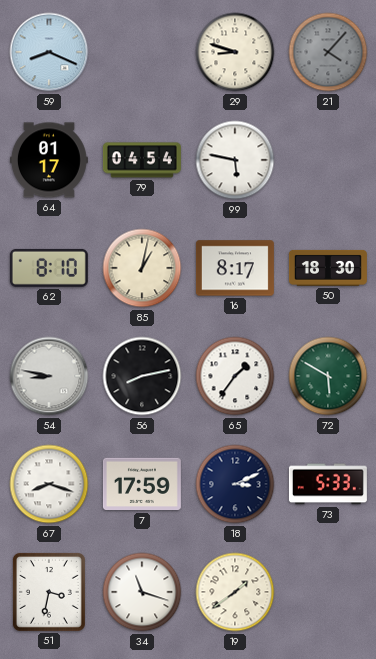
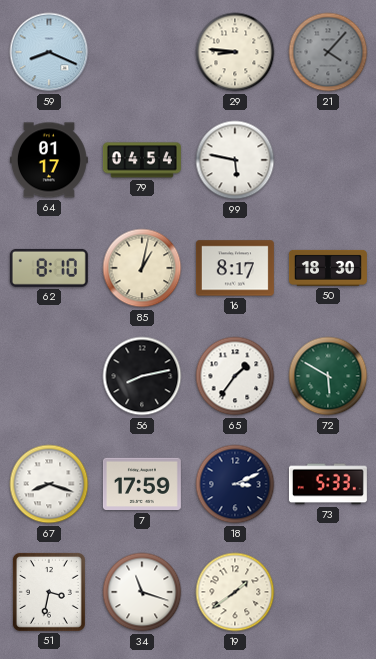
29: 8:48 -> 8:46
54: 8:47 -> none
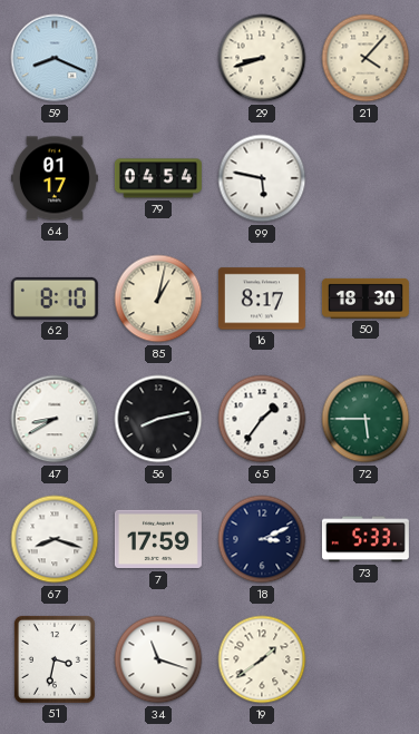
29: 8:46 -> 8:42
21 dial: grey -> cream
47: none -> 8:40
72: 5:50 -> 5:45
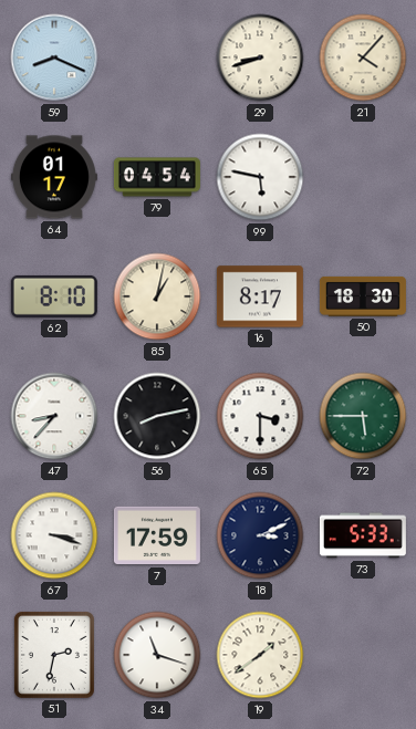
47: 8:40 -> 8:37
65: 1:36 -> 3:30
67: 8:18 -> 3:18
51: 3:32 -> 2:32
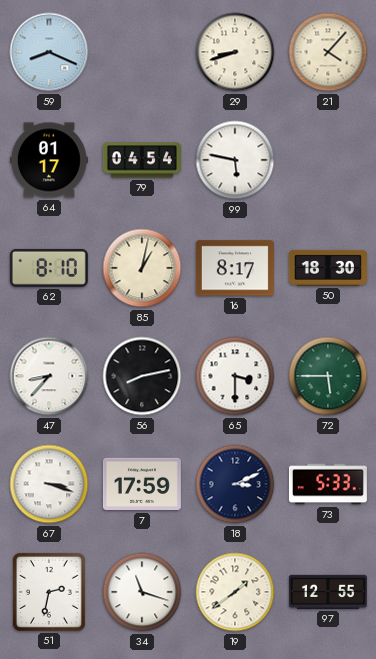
97: none -> 12:55
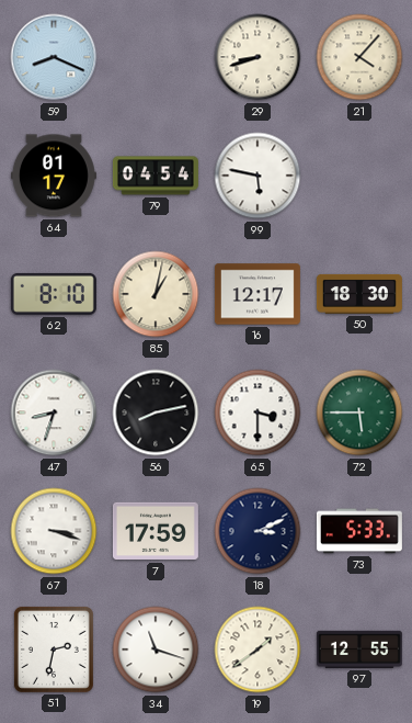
16: 8:17 -> 12:17
47: 8:37 -> 8:33
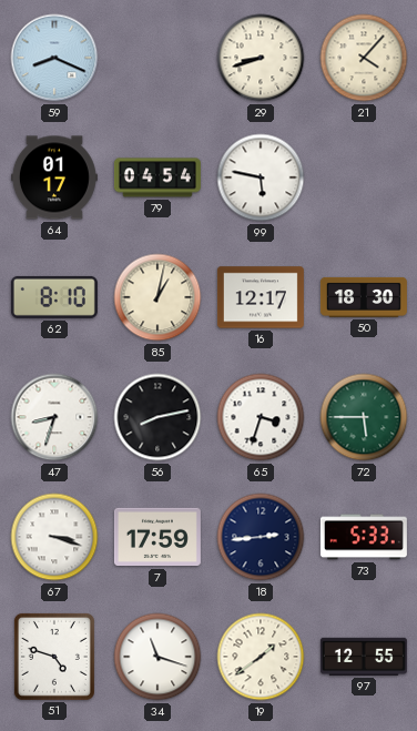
65: 3:30 -> 3:33
18: 3:11 -> 2:44
51: 2:32 -> 4:48
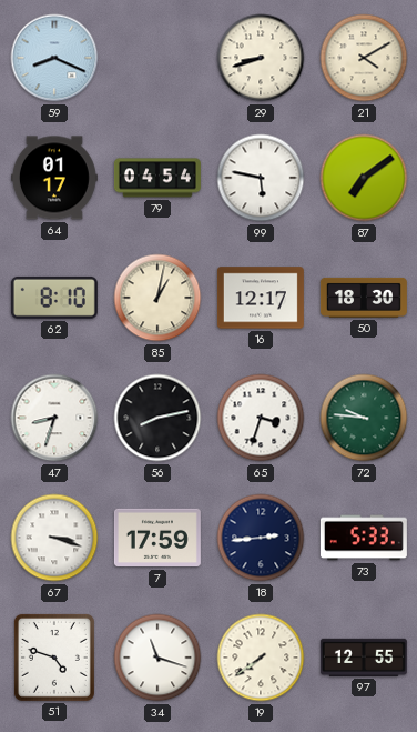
21: 4:07 -> 4:10
87: none -> 7:09
72: 5:45 -> 9:46
19: 1:39 -> 7:39
